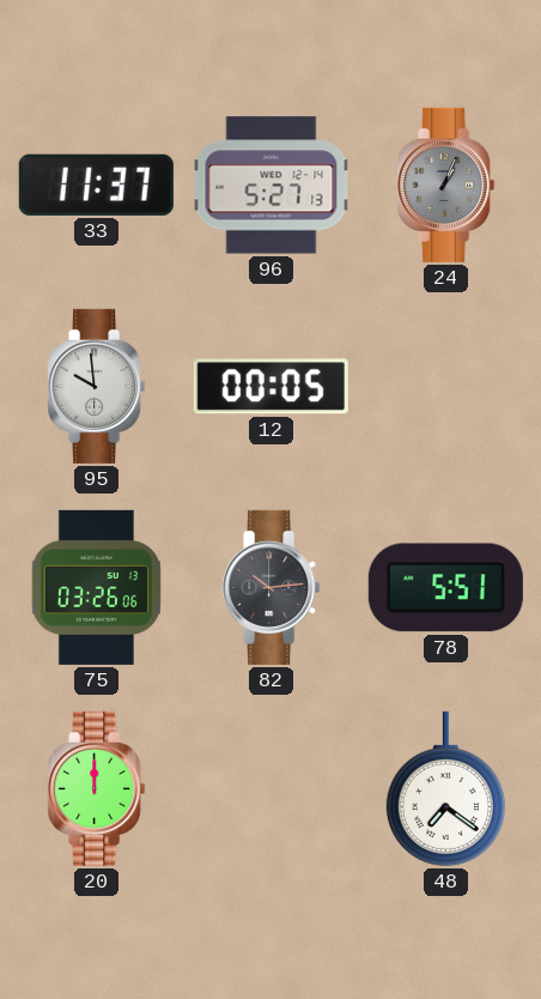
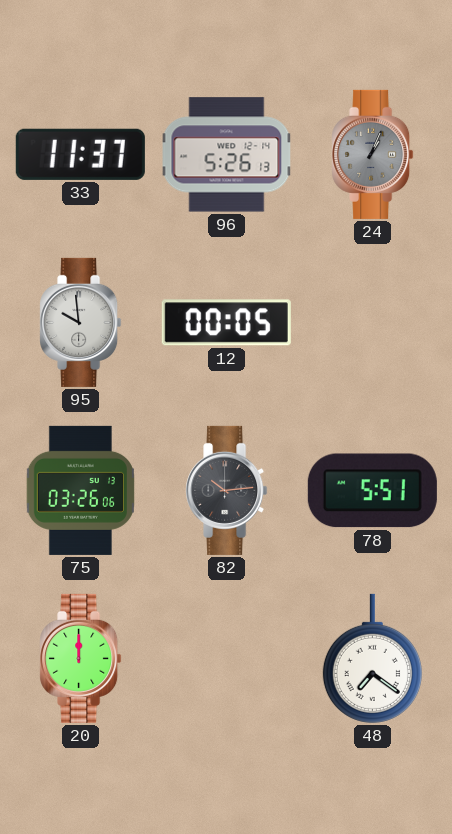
96: 5:27 -> 5:26
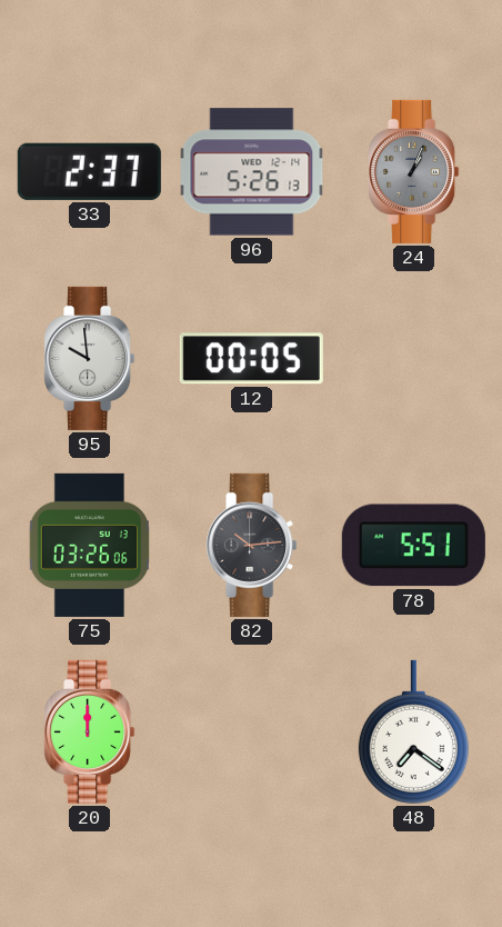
33: 11:37 -> 2:37
